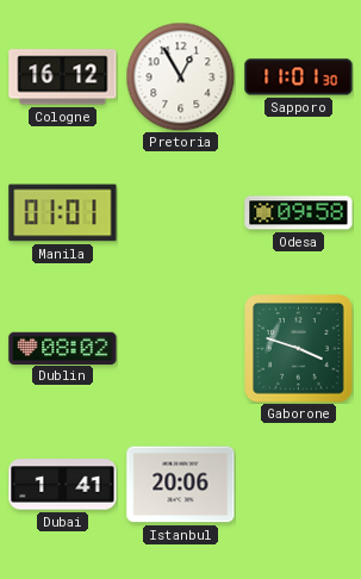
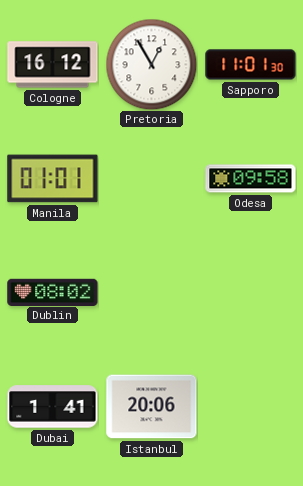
Gaborone: 3:48 -> none
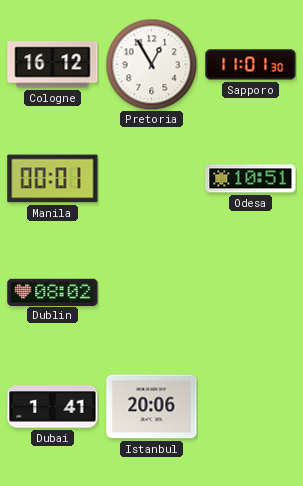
Manila: 01:01 -> 00:01
Odesa: 09:58 -> 10:51
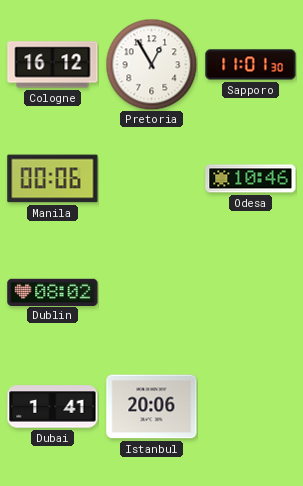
Manila: 00:01 -> 00:06
Odesa: 10:51 -> 10:46
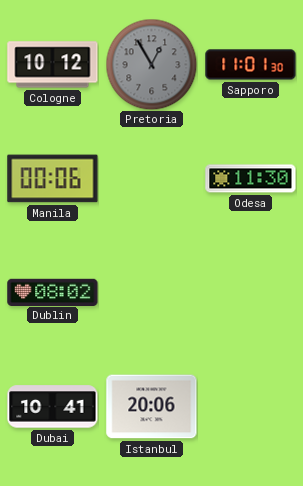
Cologne: 16:12 -> 10:12
Pretoria dial: white -> grey
Odesa: 10:46 -> 11:30
Dubai: 1:41 -> 10:41
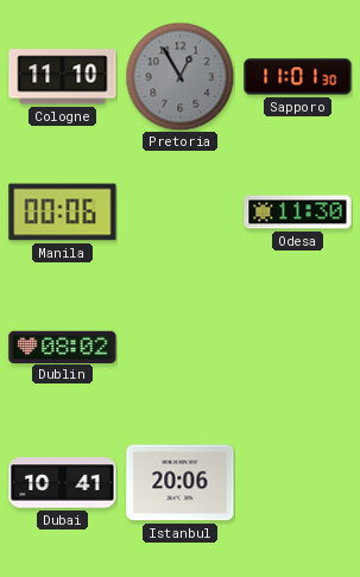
Cologne: 10:12 -> 11:10
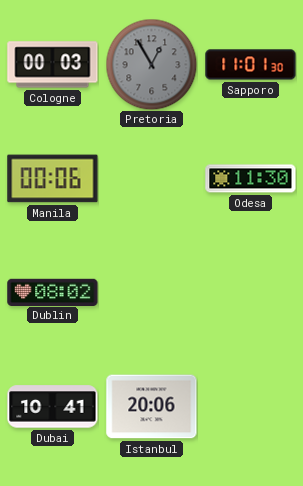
Cologne: 11:10 -> 00:03
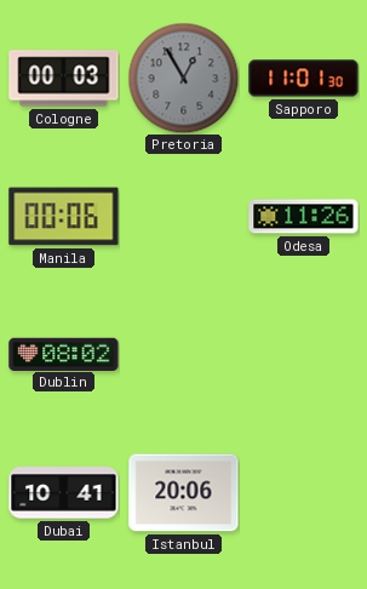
Odesa: 11:30 -> 11:26
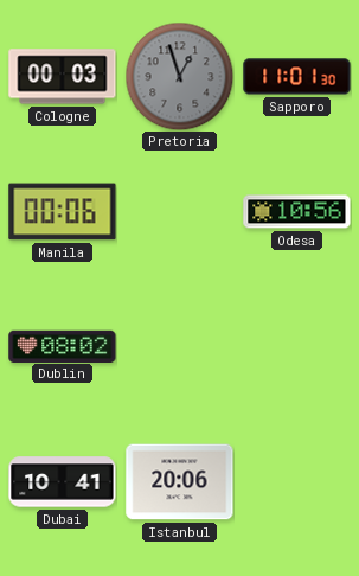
Pretoria: 12:55 -> 12:57
Odesa: 11:26 -> 10:56
